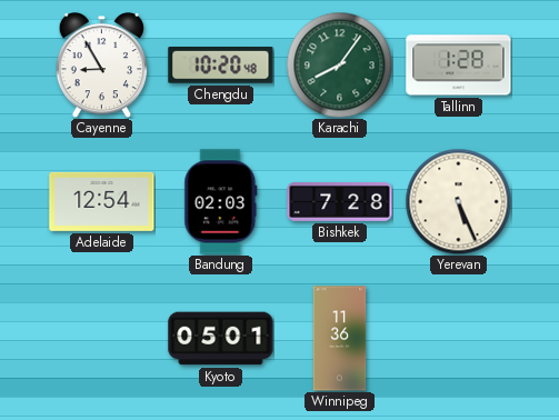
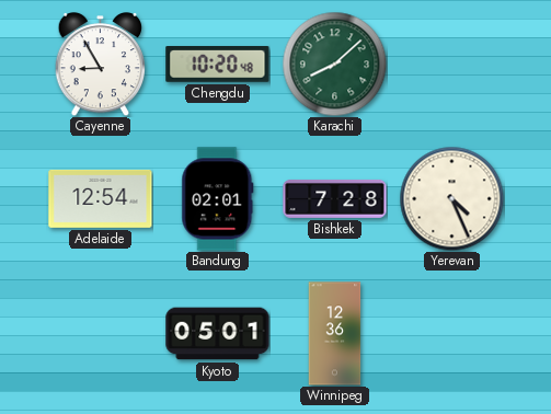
Karachi: 8:06 -> 8:08
Tallinn: 1:28 -> none
Bandung: 02:03 -> 02:01
Yerevan: 5:26 -> 4:26
Winnipeg: 11:36 -> 12:36
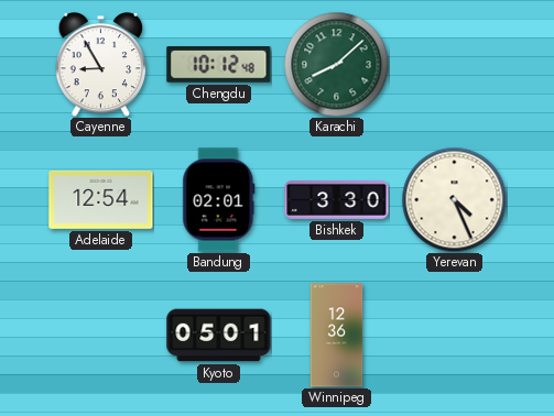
Chengdu: 10:20 -> 10:12
Bishkek: 7:28 -> 3:30
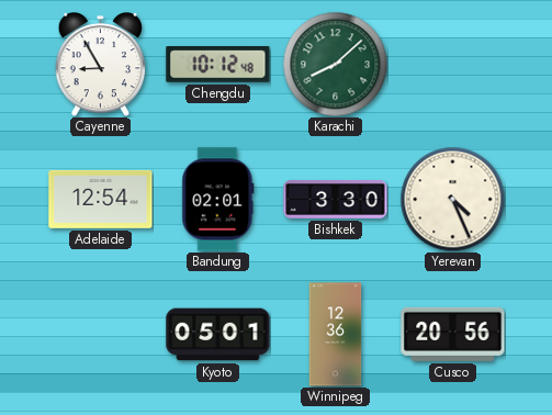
Cusco: none -> 20:56
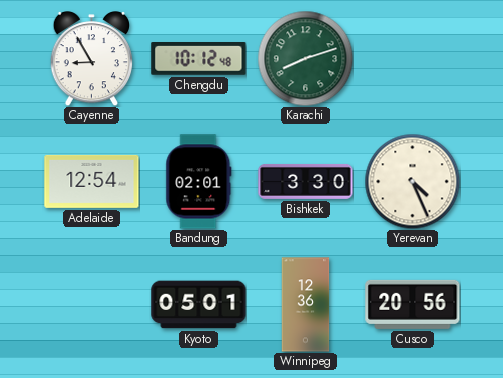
Karachi: 8:08 -> 8:12
